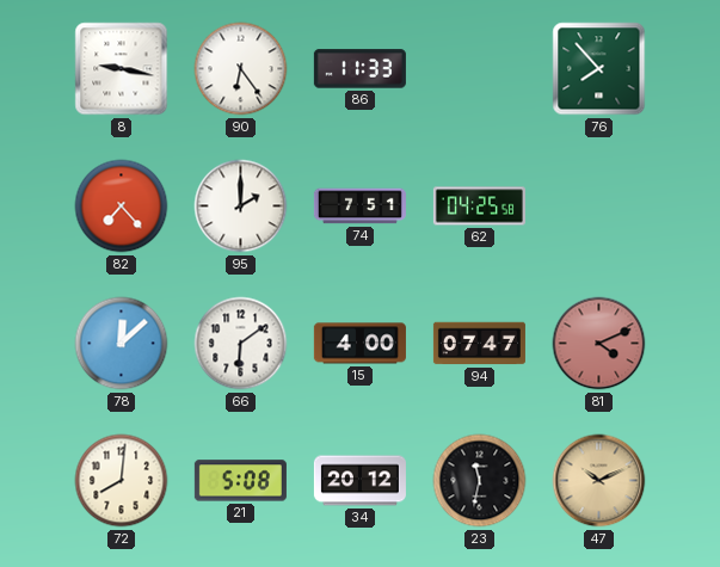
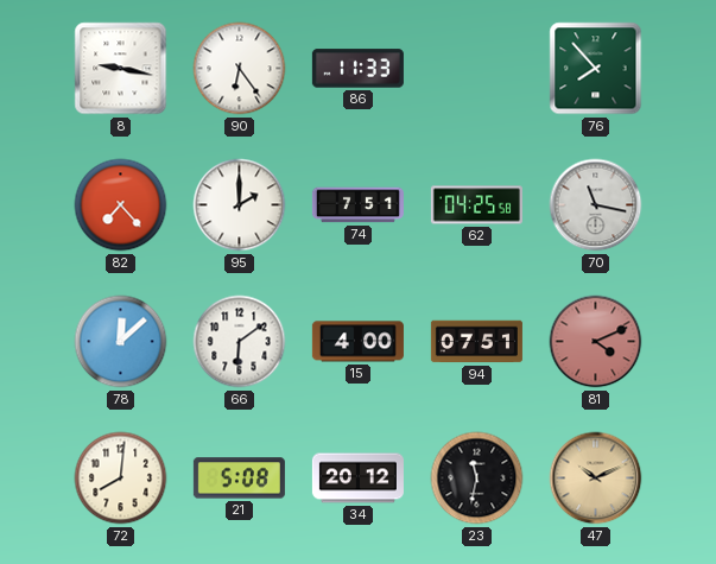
70: none -> 11:17
94: 07:47 -> 07:51
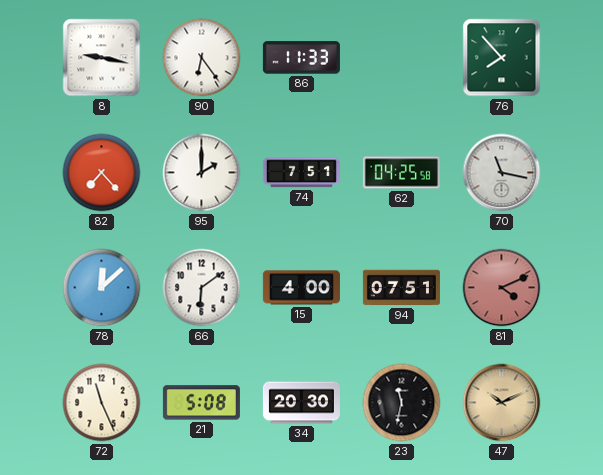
72: 8:01 -> 11:26
34: 20:12 -> 20:30
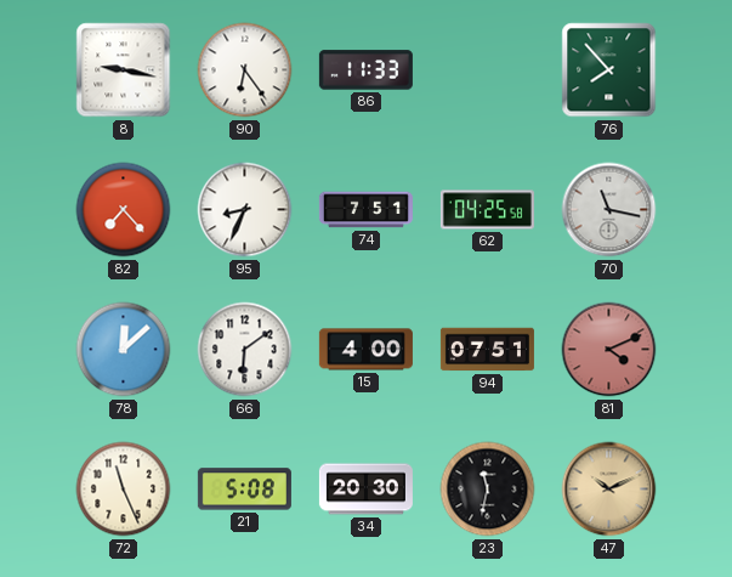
95: 2:00 -> 8:34
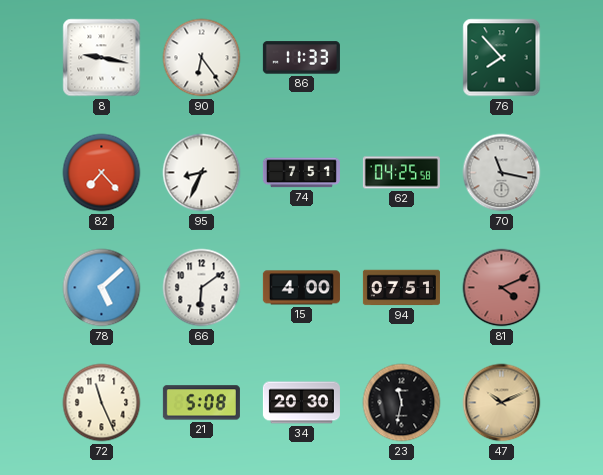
78: 12:08 -> 5:08
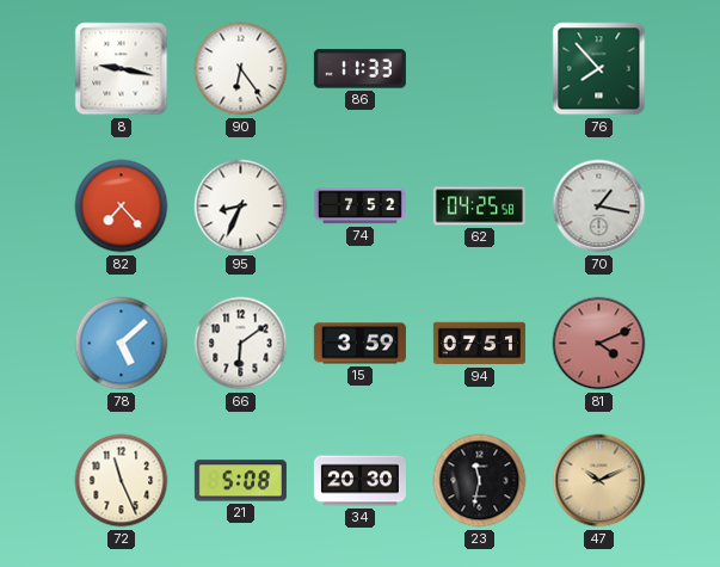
74: 7:51 -> 7:52
70: 11:17 -> 1:17
15: 4:00 -> 3:59
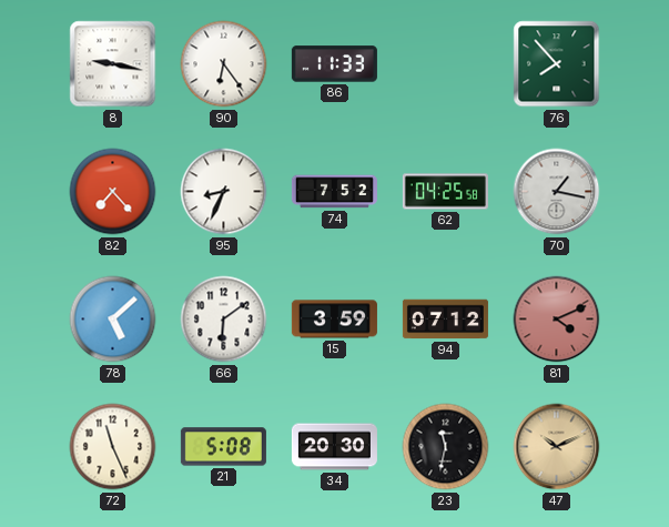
94: 07:51 -> 07:12
